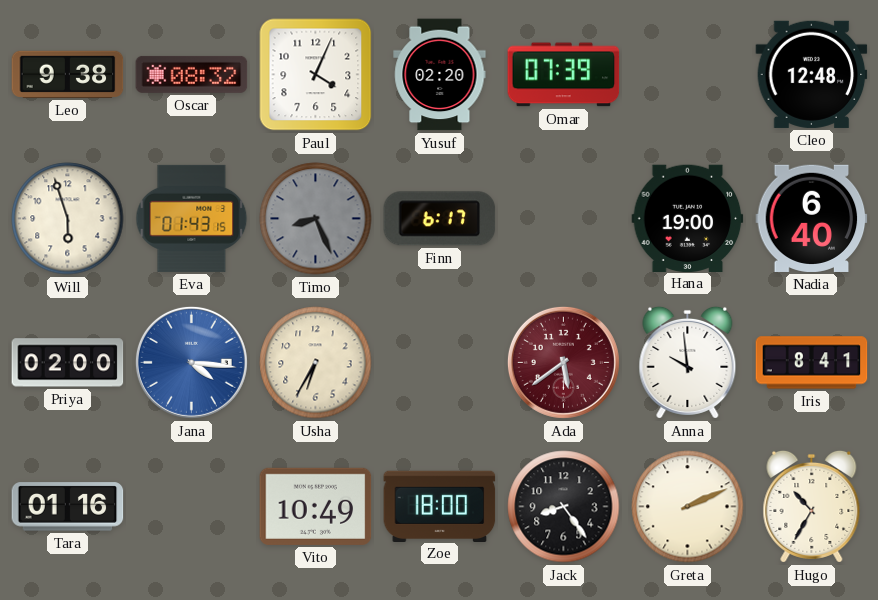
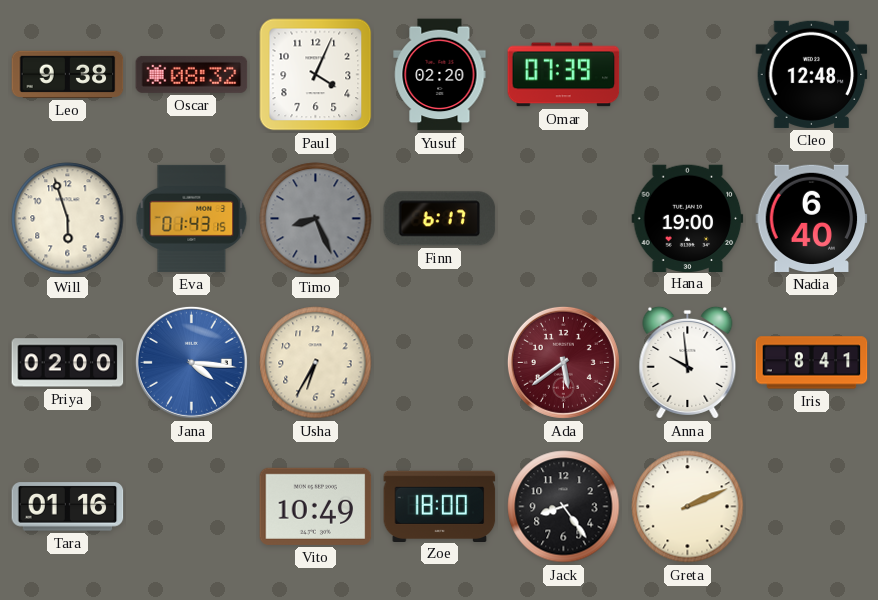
Hugo: 10:35 -> none
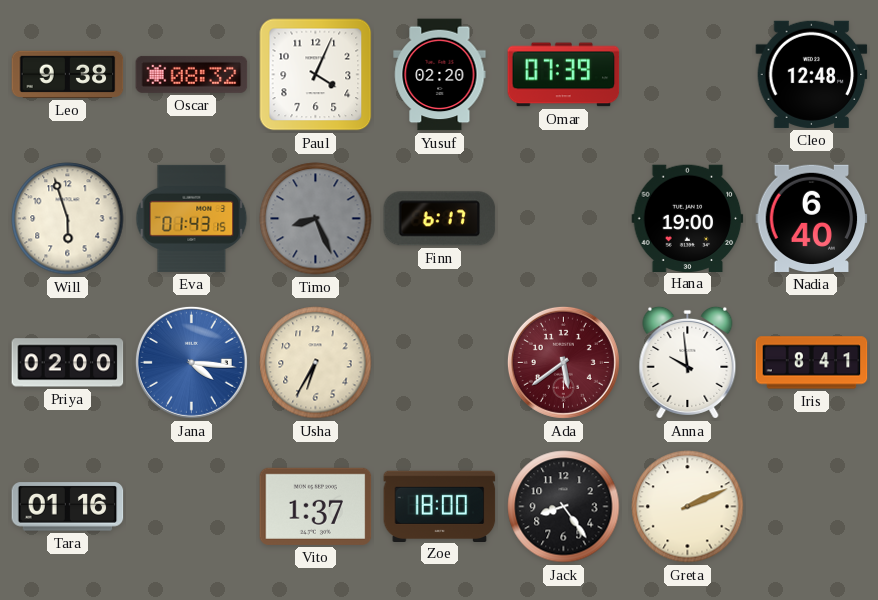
Vito: 10:49 -> 1:37
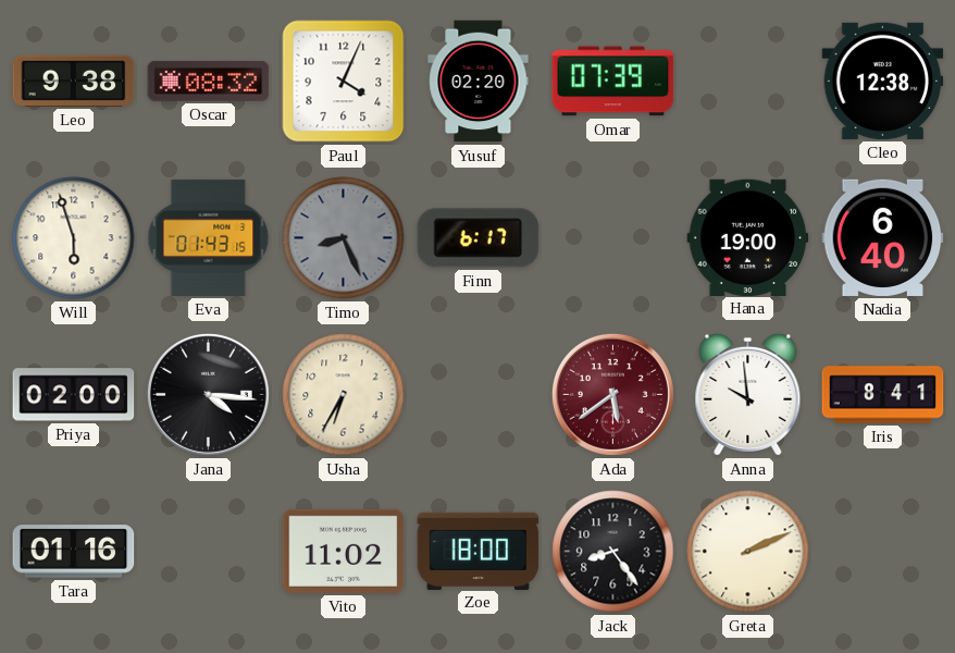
Cleo: 12:48 -> 12:38
Jana dial: blue -> black
Vito: 1:37 -> 11:02
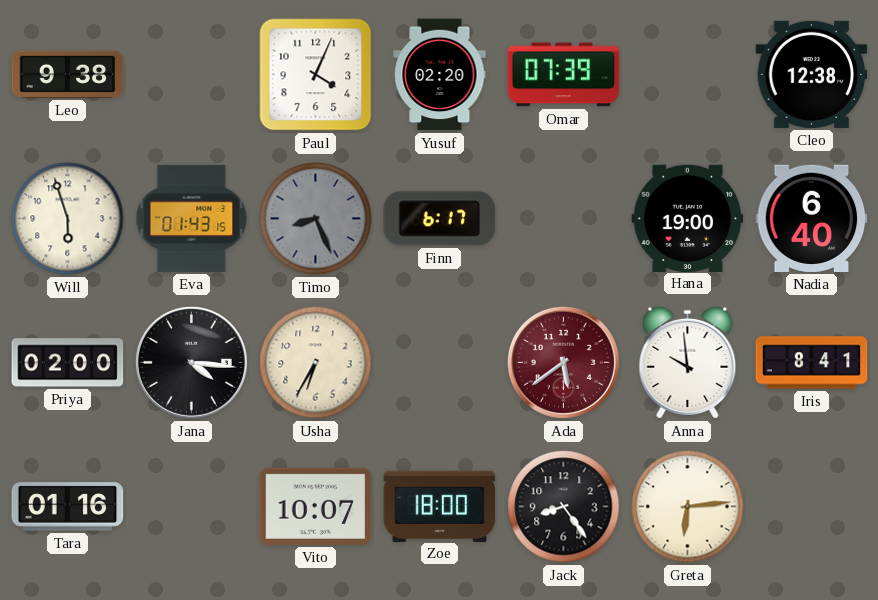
Oscar: 08:32 -> none
Vito: 11:02 -> 10:07
Greta: 2:11 -> 6:14
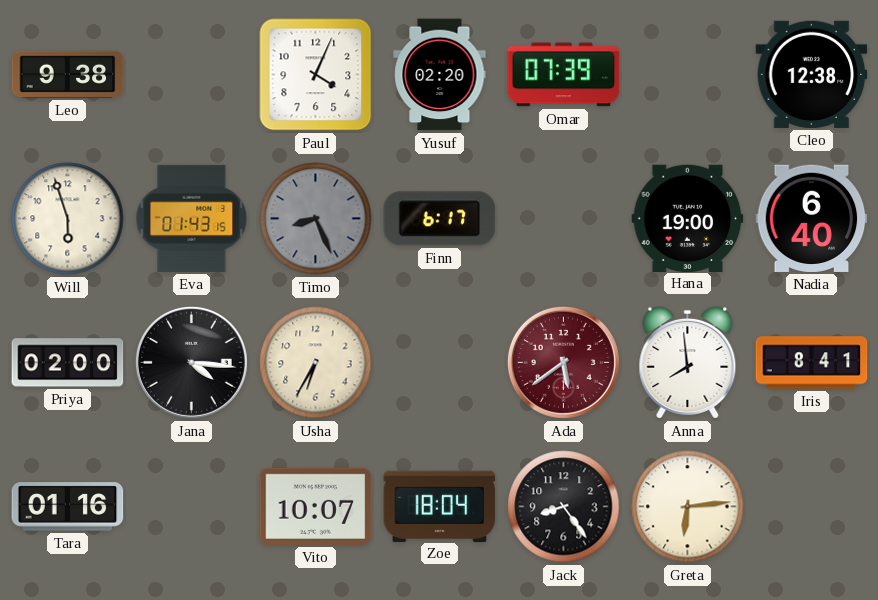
Anna: 9:59 -> 7:59
Zoe: 18:00 -> 18:04
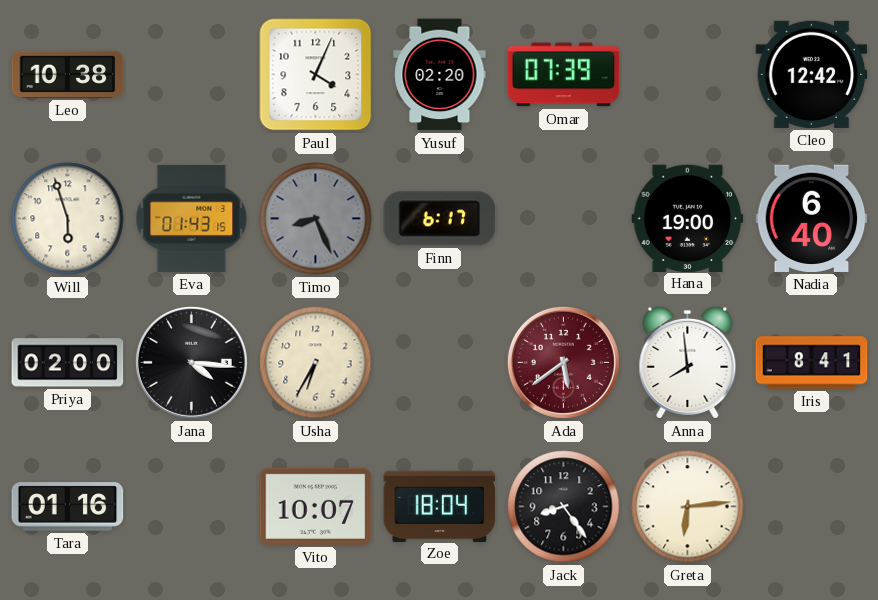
Leo: 9:38 -> 10:38
Cleo: 12:38 -> 12:42
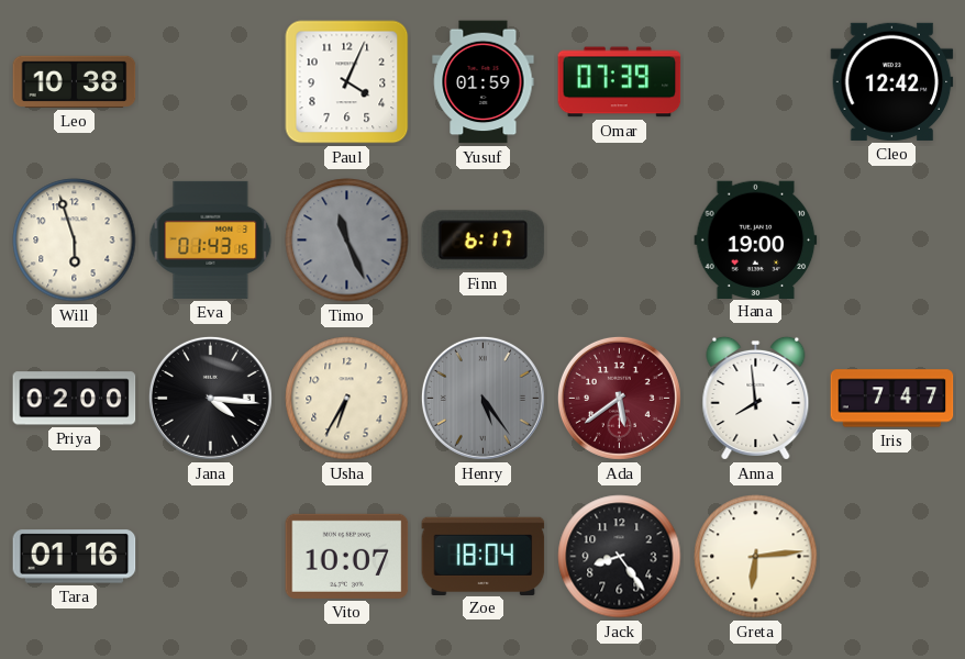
Yusuf: 02:20 -> 01:59
Timo: 8:26 -> 11:26
Nadia: 6:40 -> none
Henry: none -> 5:24
Iris: 8:41 -> 7:47
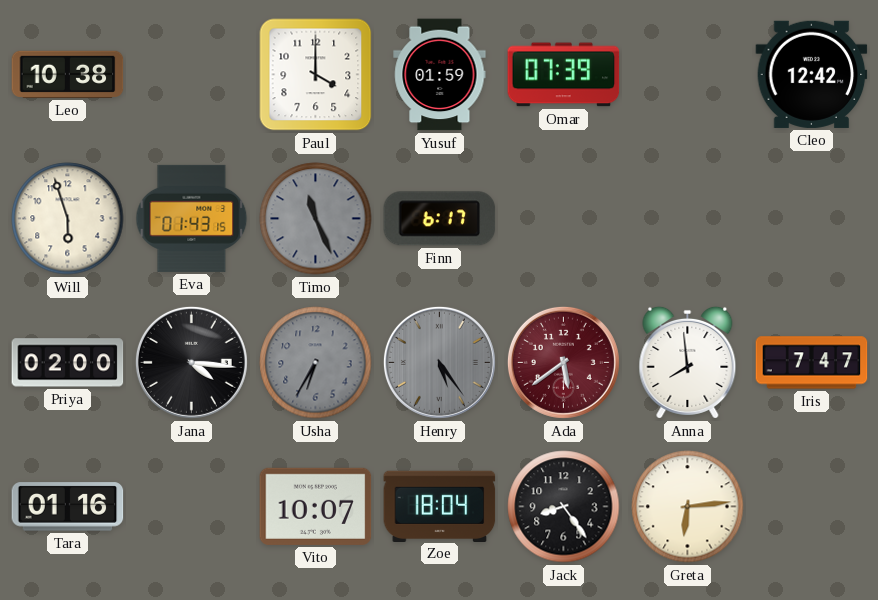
Paul: 4:04 -> 4:00
Hana: 19:00 -> none
Usha dial: cream -> grey
